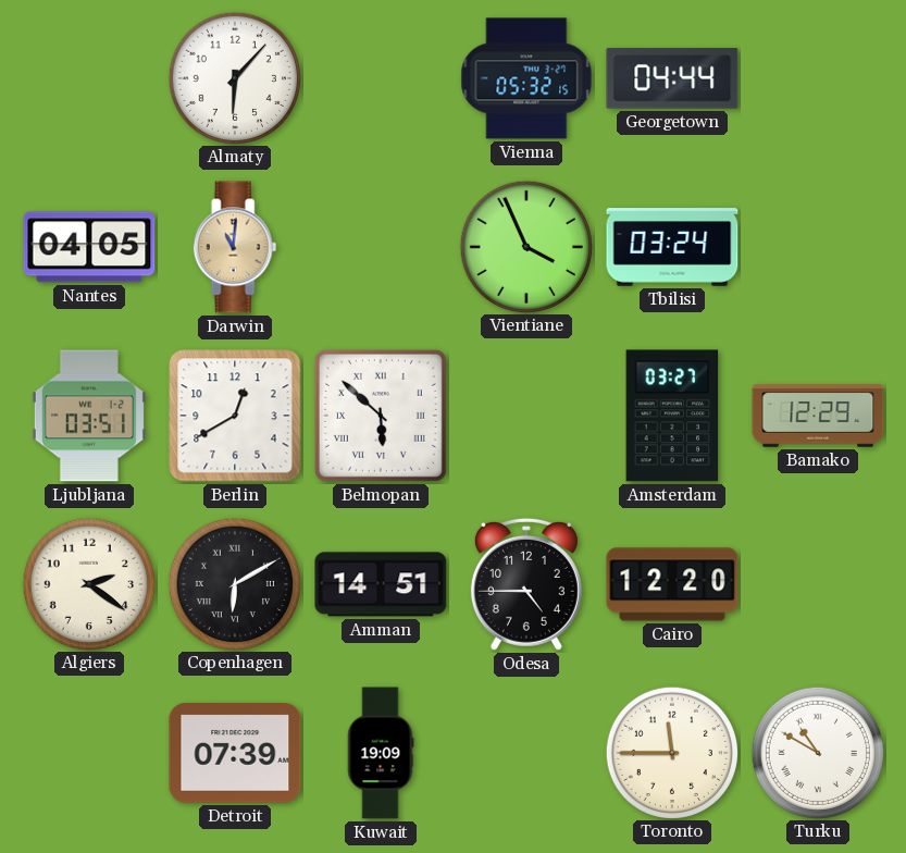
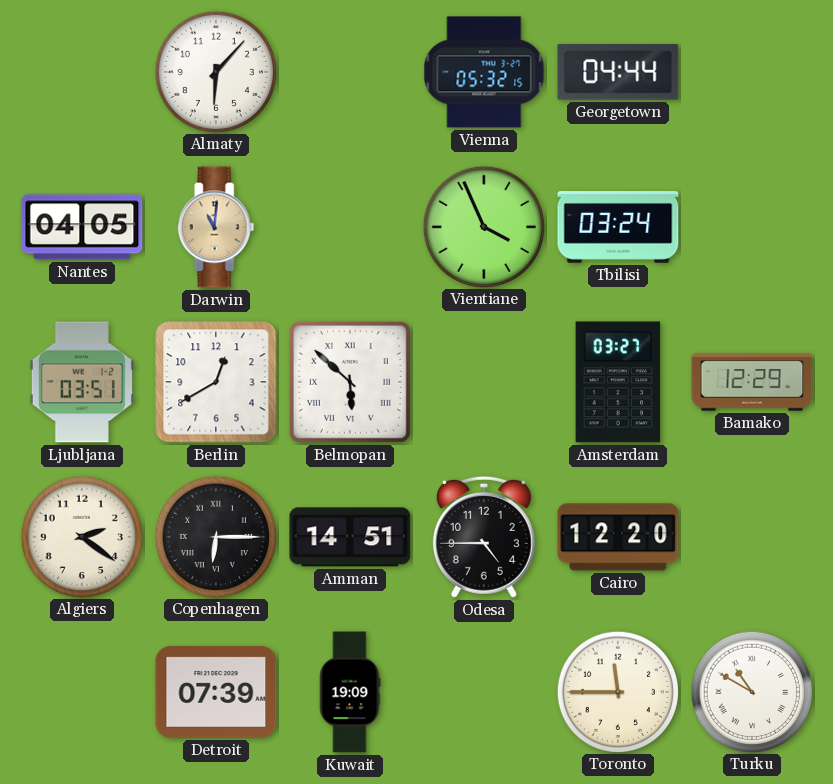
Copenhagen: 6:10 -> 6:15
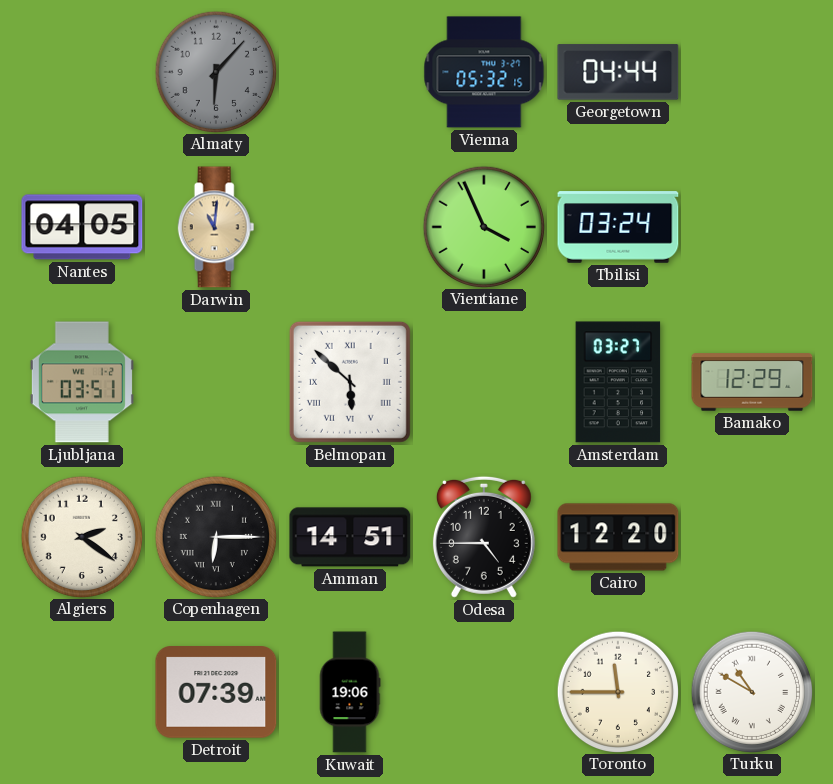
Almaty dial: white -> grey
Berlin: 12:40 -> none
Kuwait: 19:09 -> 19:06
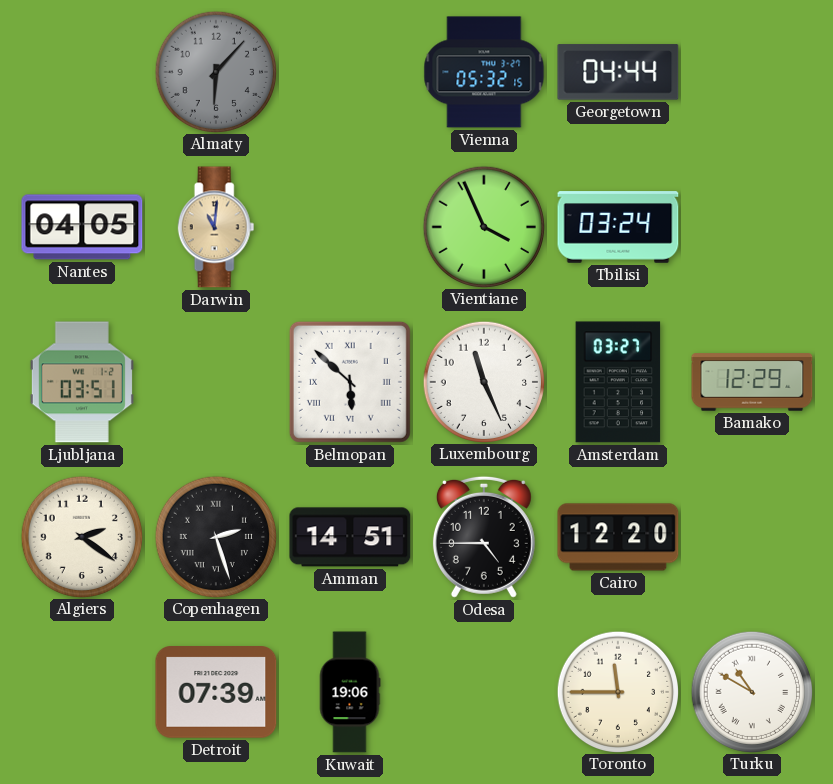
Luxembourg: none -> 11:26
Copenhagen: 6:15 -> 2:27
